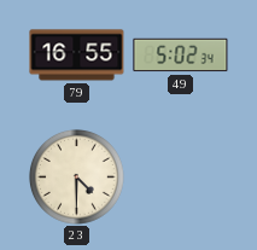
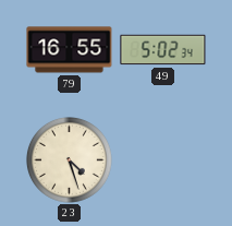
23: 4:30 -> 4:27
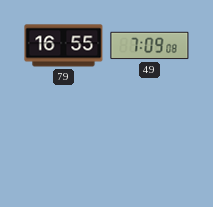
49: 5:02 -> 7:09
23: 4:27 -> none
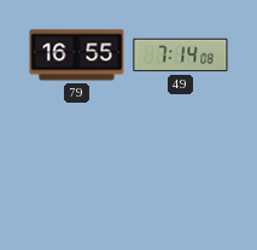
49: 7:09 -> 7:14
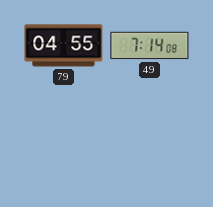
79: 16:55 -> 04:55
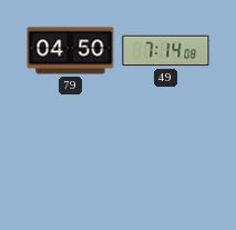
79: 04:55 -> 04:50
